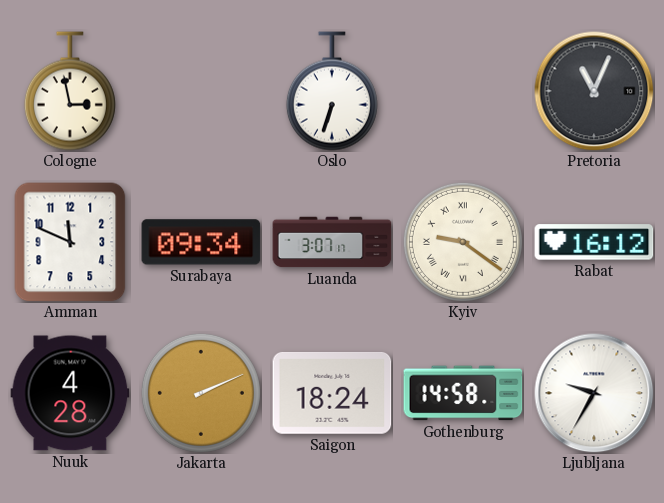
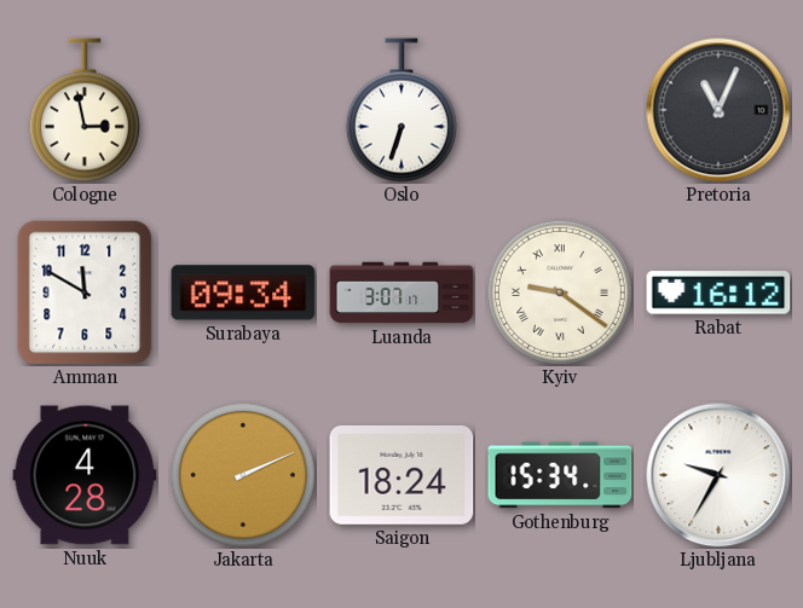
Amman: 11:49 -> 11:50
Gothenburg: 14:58 -> 15:34
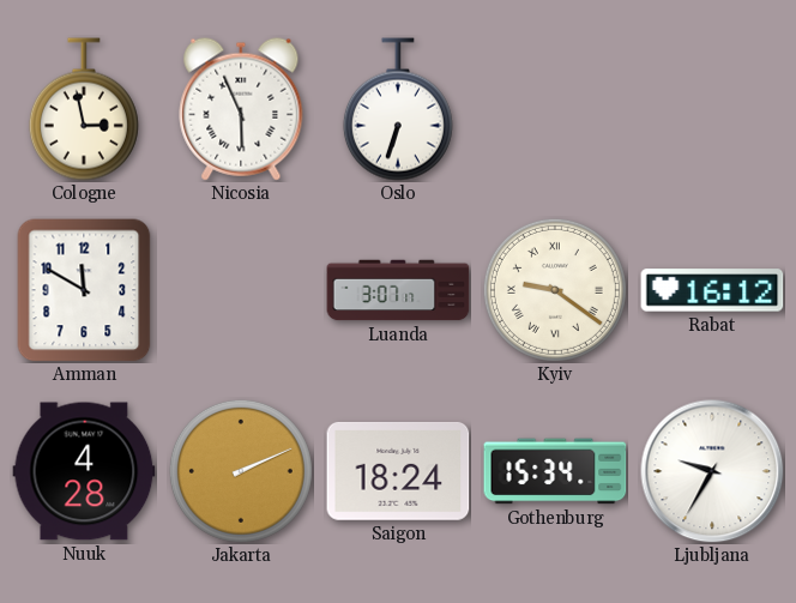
Nicosia: none -> 5:56
Pretoria: 11:04 -> none
Surabaya: 09:34 -> none
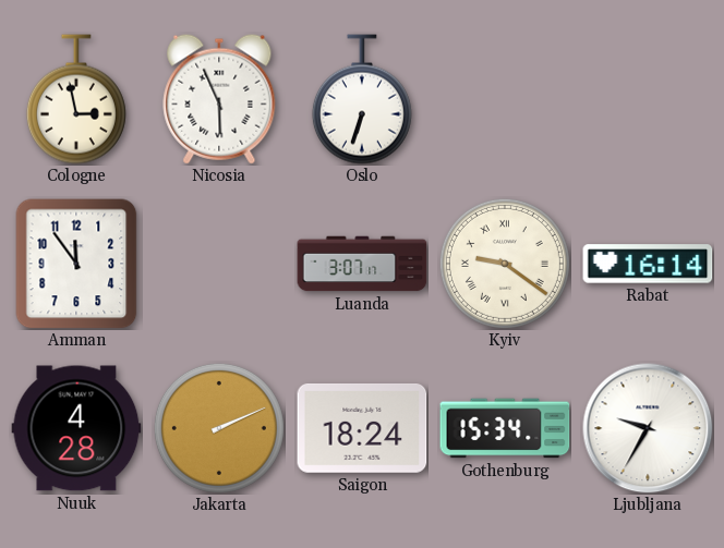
Amman: 11:50 -> 11:54
Rabat: 16:12 -> 16:14
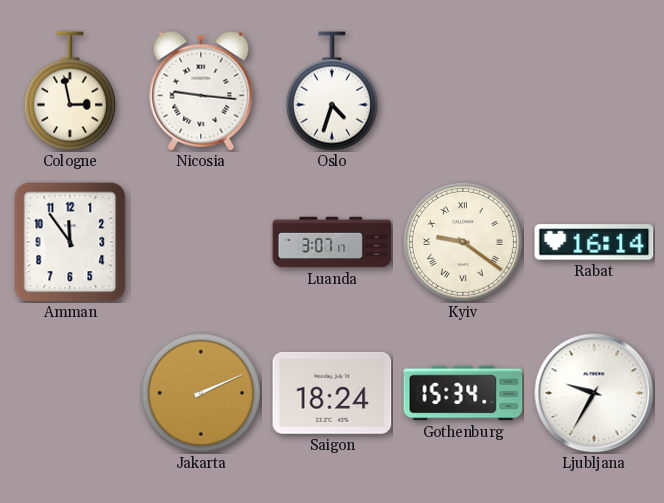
Nicosia: 5:56 -> 9:16
Oslo: 6:33 -> 4:33
Nuuk: 4:28 -> none
